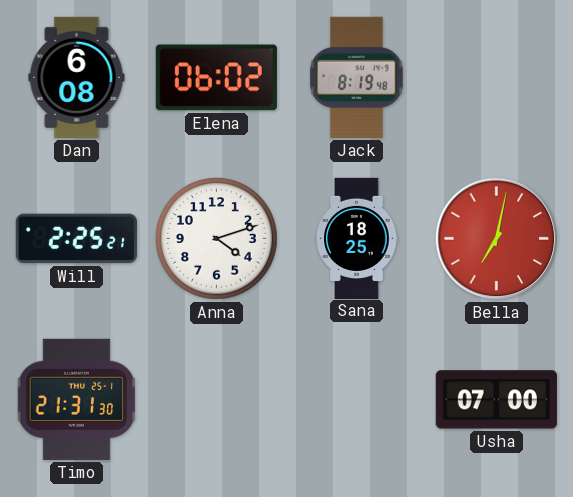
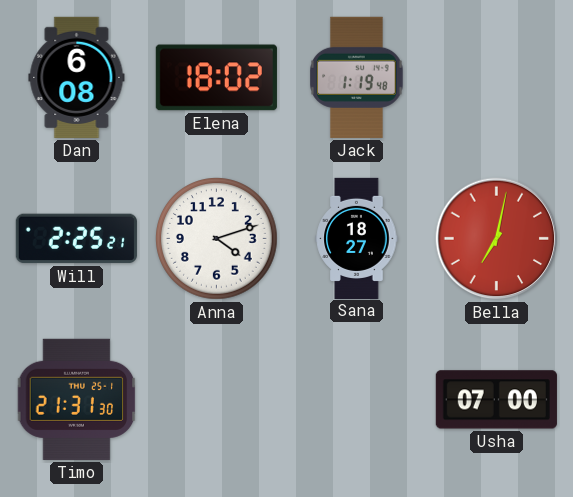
Elena: 06:02 -> 18:02
Jack: 8:19 -> 1:19
Sana: 18:25 -> 18:27
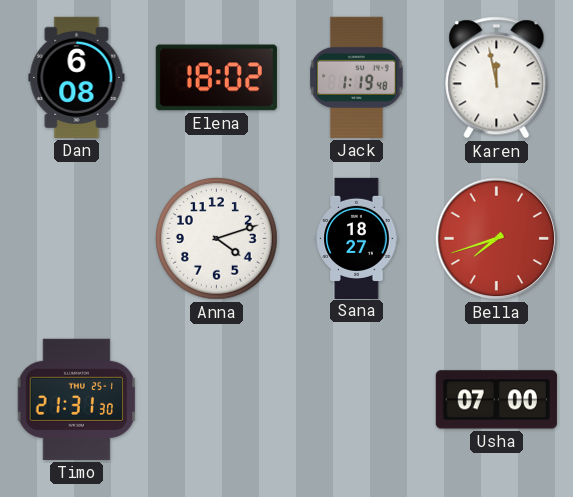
Karen: none -> 11:58
Will: 2:25 -> none
Bella: 7:02 -> 7:42
